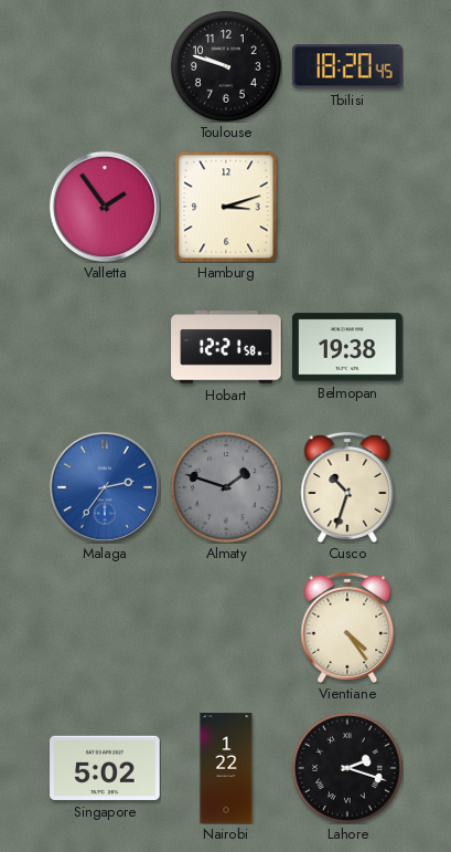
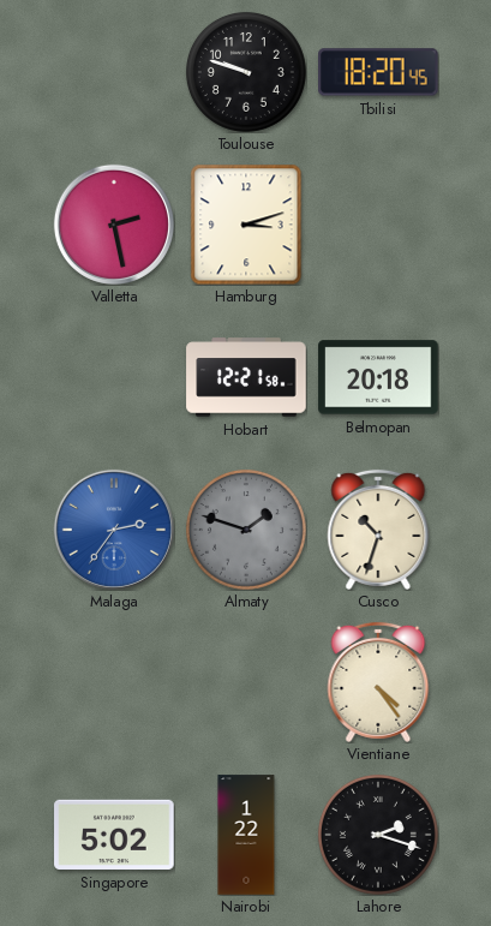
Valletta: 1:54 -> 2:28
Belmopan: 19:38 -> 20:18
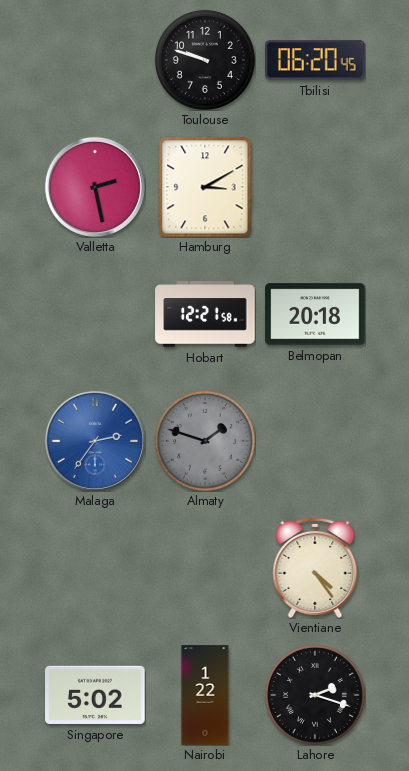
Tbilisi: 18:20 -> 06:20
Hamburg: 3:12 -> 3:10
Cusco: 10:33 -> none
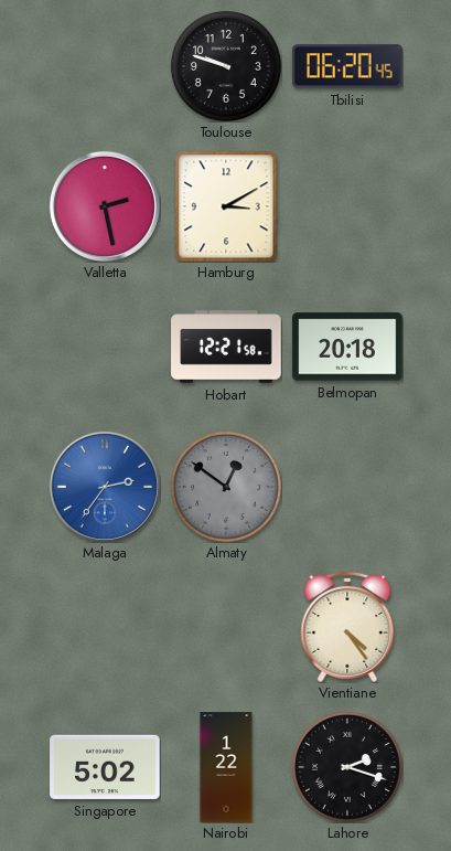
Almaty: 1:48 -> 12:51
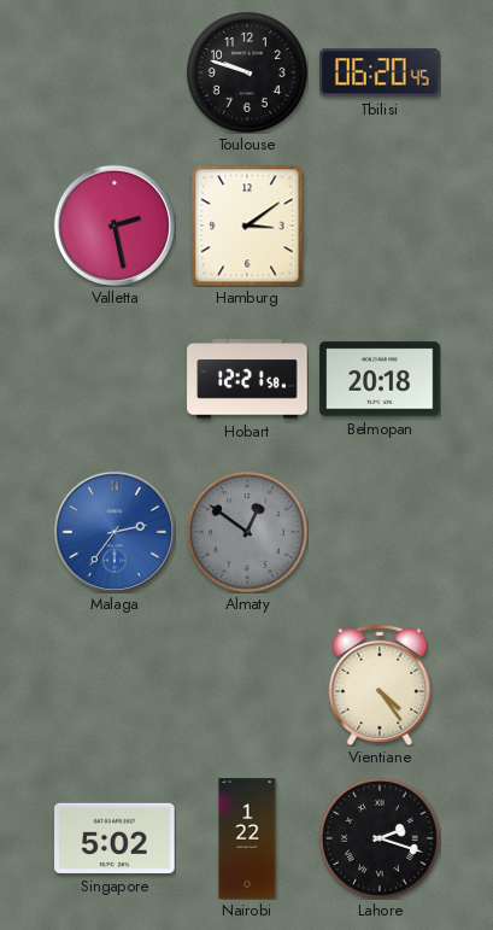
Hamburg: 3:10 -> 3:09
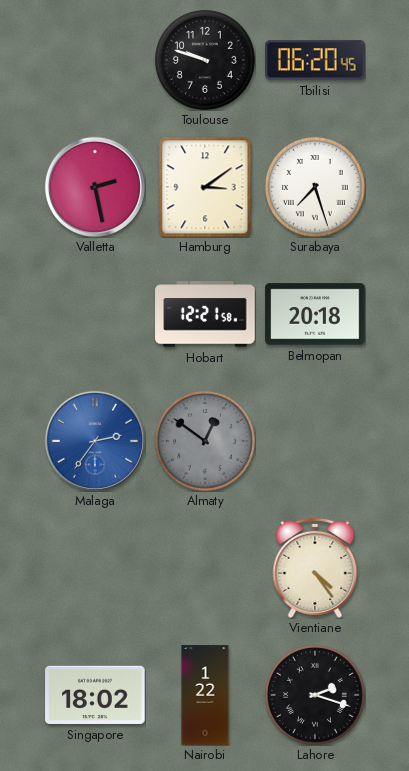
Surabaya: none -> 7:27
Singapore: 5:02 -> 18:02
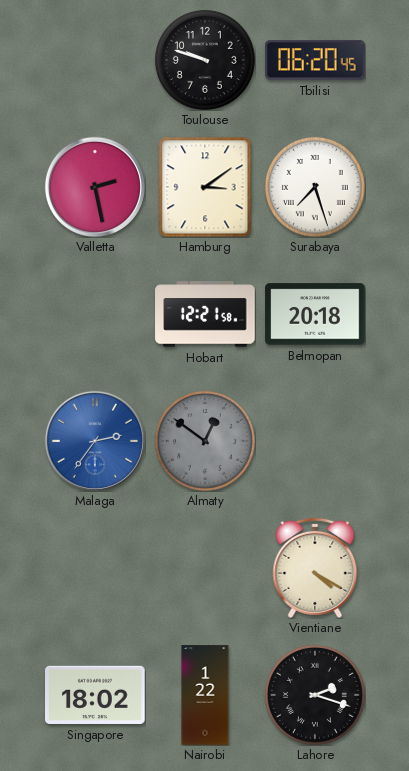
Vientiane: 4:24 -> 4:20
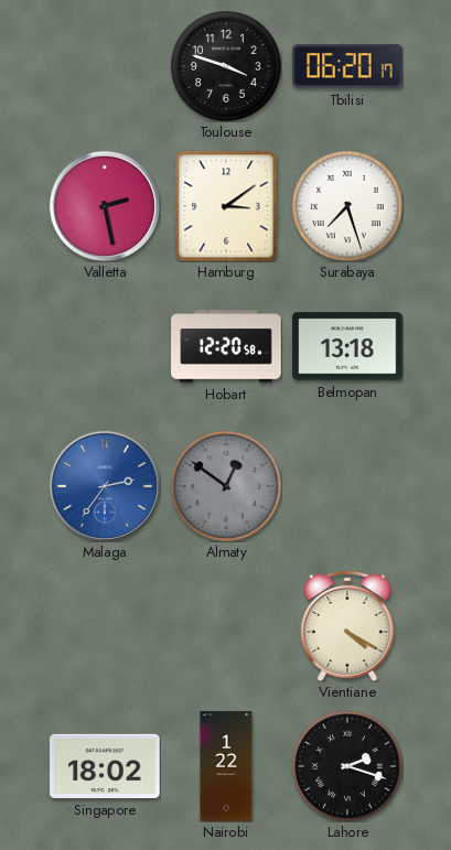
Toulouse: 9:48 -> 3:48
Tbilisi: 06:20:45 -> 06:20:17
Hobart: 12:21 -> 12:20
Belmopan: 20:18 -> 13:18
